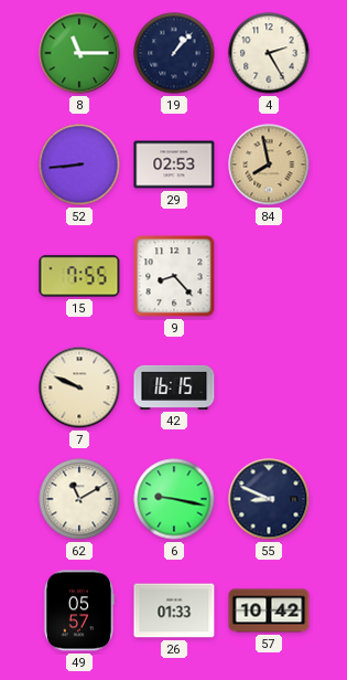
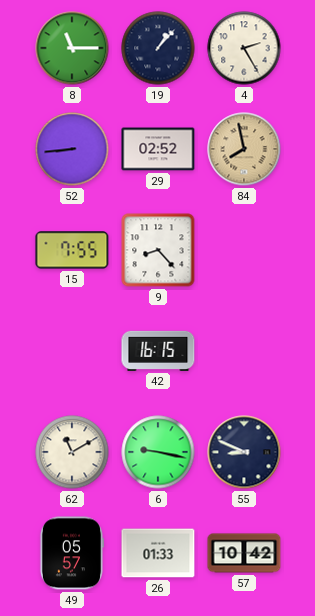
29: 02:53 -> 02:52
7: 9:49 -> none
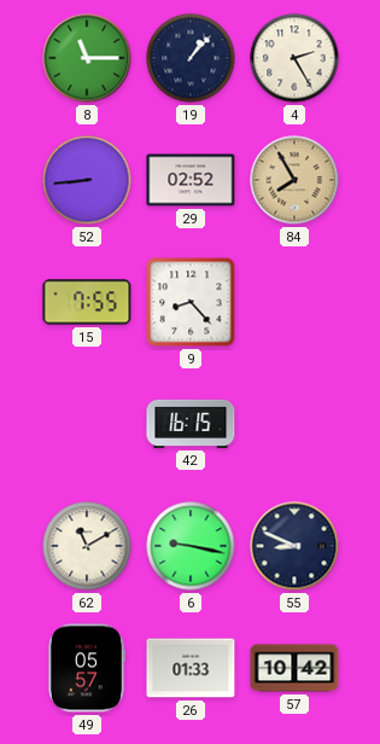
84: 7:58 -> 7:55
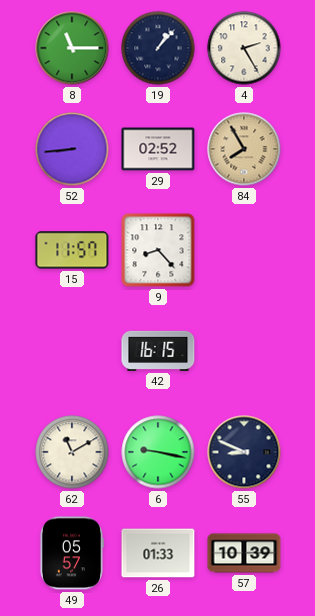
15: 7:55 -> 11:57
57: 10:42 -> 10:39
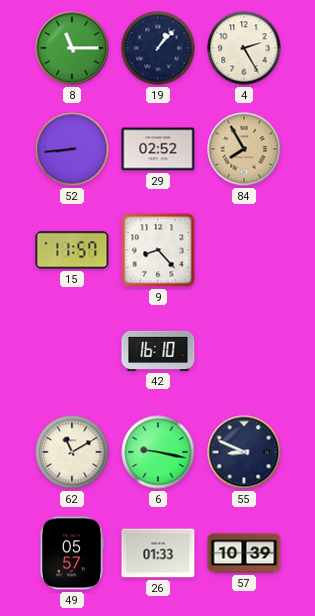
42: 16:15 -> 16:10
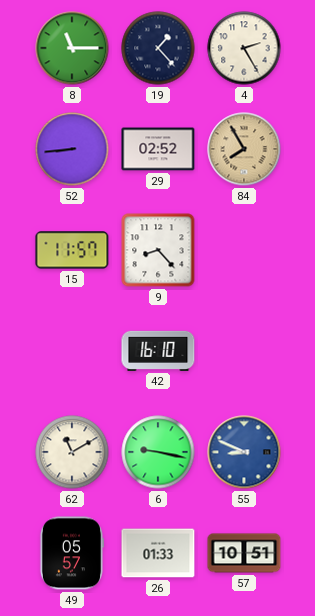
19: 1:07 -> 1:23
55 dial: navy -> blue
57: 10:39 -> 10:51
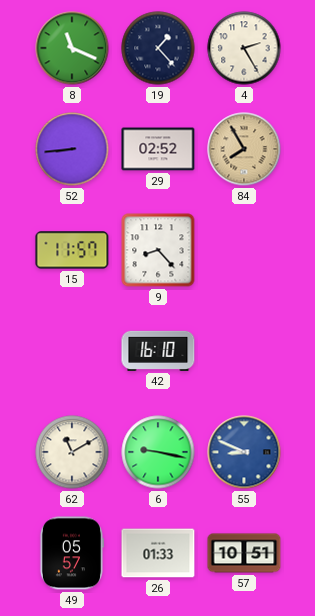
8: 11:15 -> 11:19
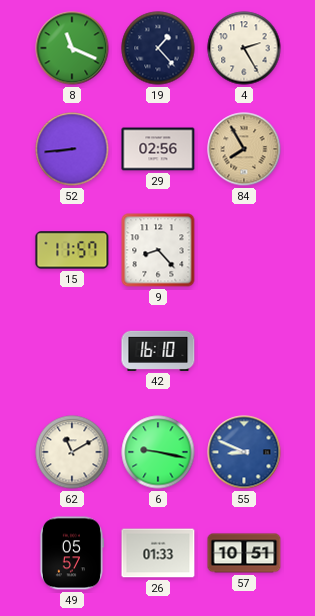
29: 02:52 -> 02:56
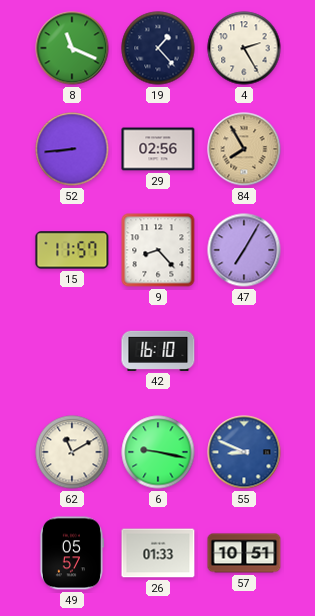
47: none -> 7:05
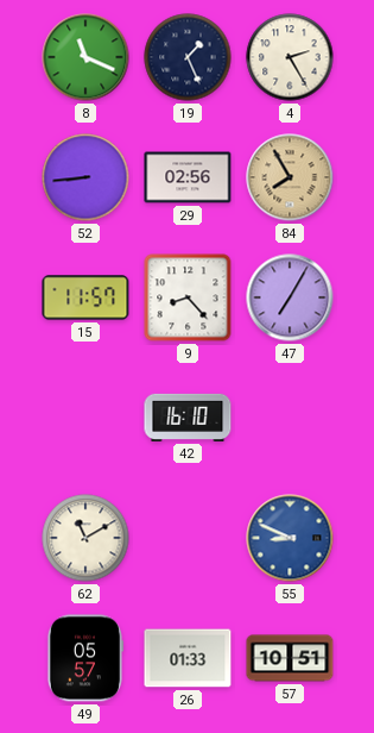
19: 1:23 -> 1:26
6: 9:17 -> none
